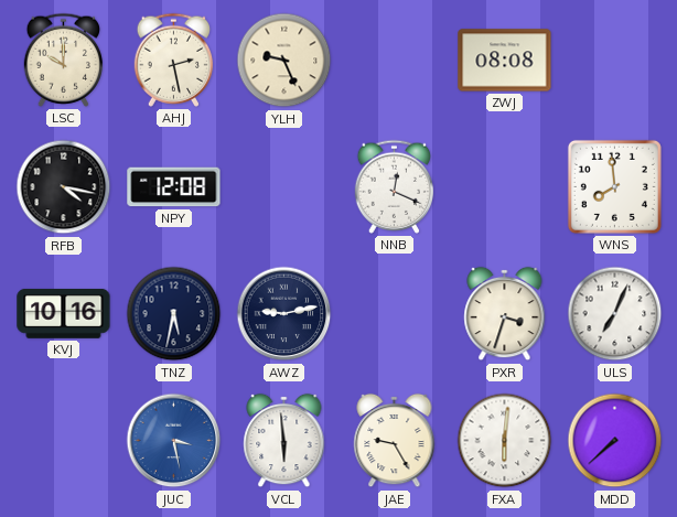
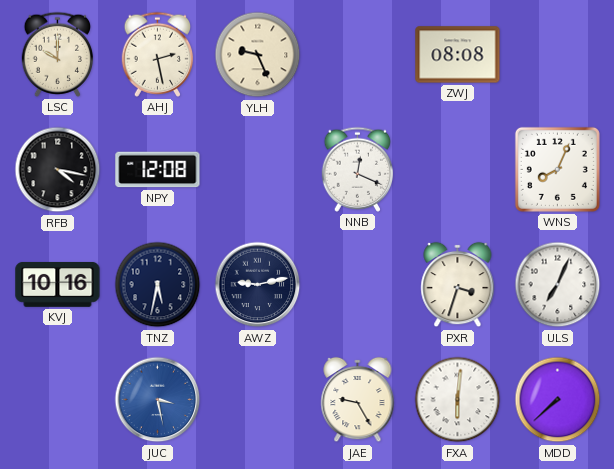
WNS: 7:59 -> 8:04
VCL: 5:59 -> none
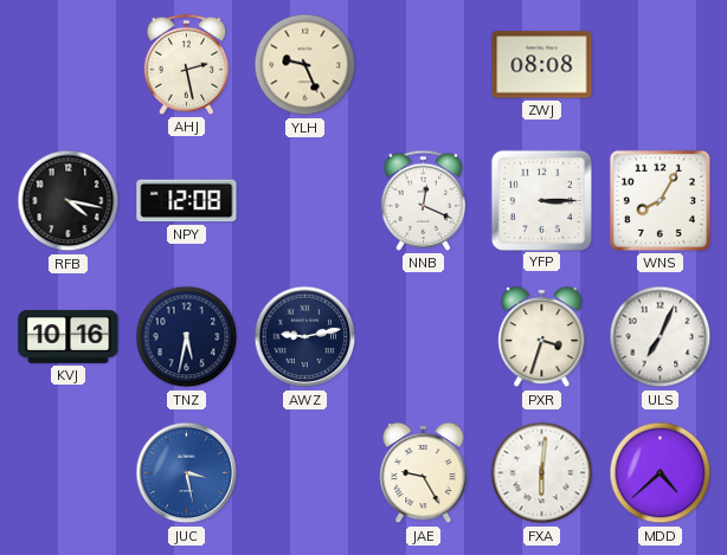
LSC: 10:00 -> none
YFP: none -> 3:15
WNS: 8:04 -> 8:05
MDD: 7:38 -> 4:38
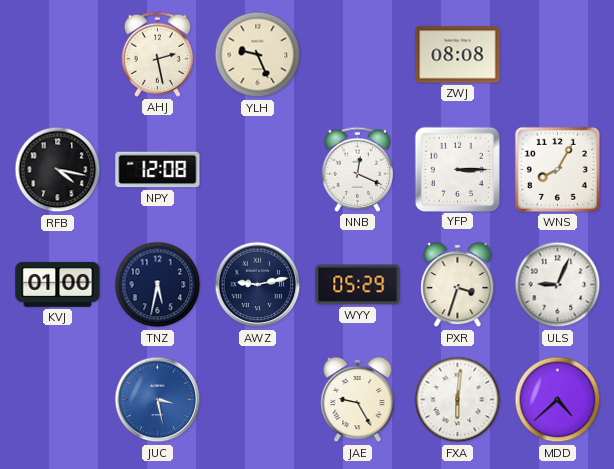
KVJ: 10:16 -> 01:00
WYY: none -> 05:29
ULS: 7:04 -> 9:04
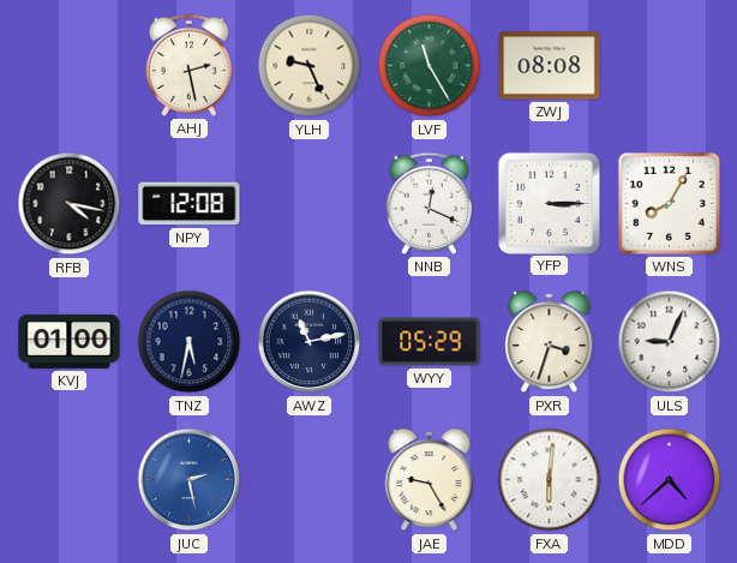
LVF: none -> 11:25
AWZ: 9:13 -> 11:13
JUC: 3:28 -> 2:28
